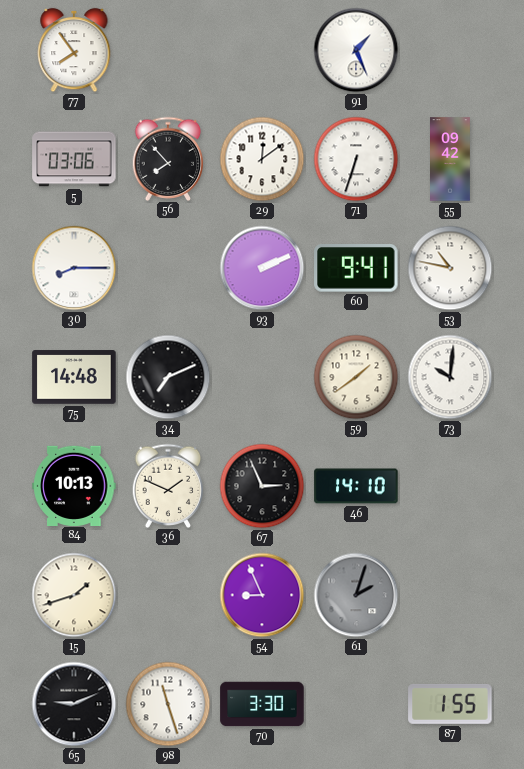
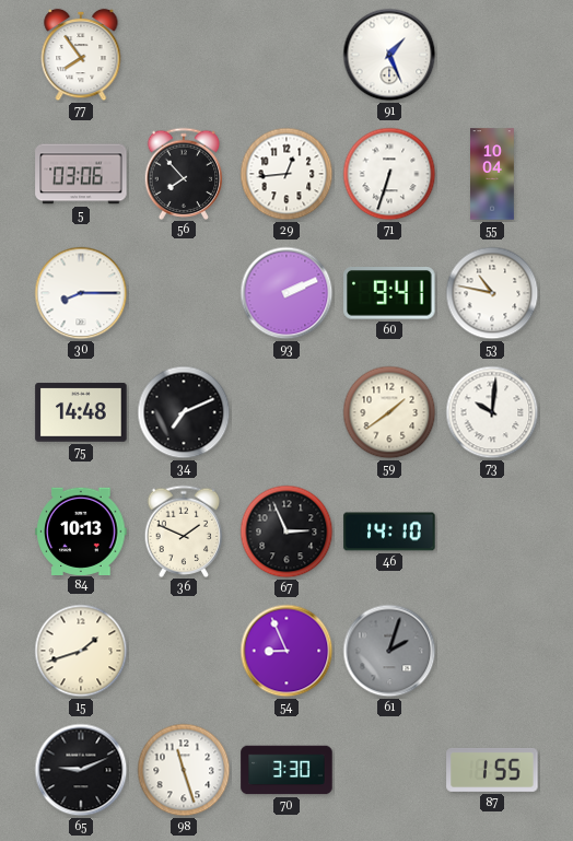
29: 12:09 -> 12:44
55: 09:42 -> 10:04
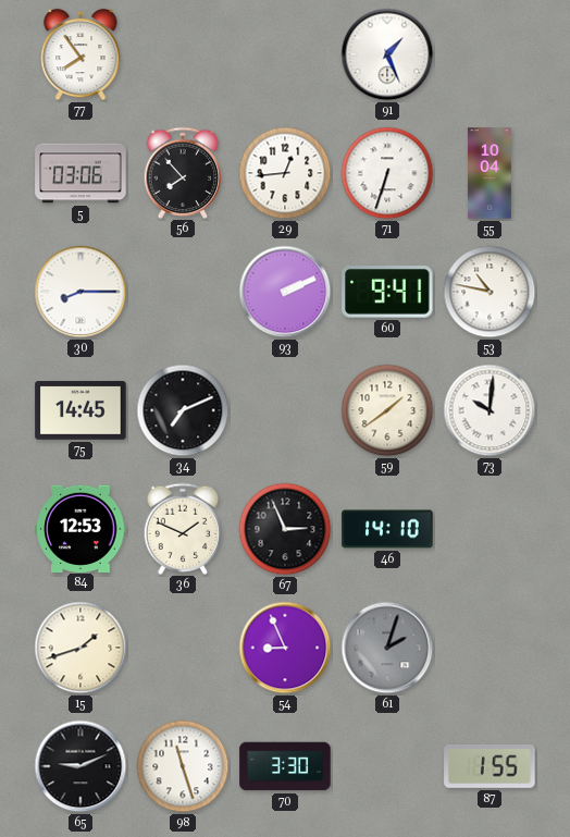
75: 14:48 -> 14:45
84: 10:13 -> 12:53
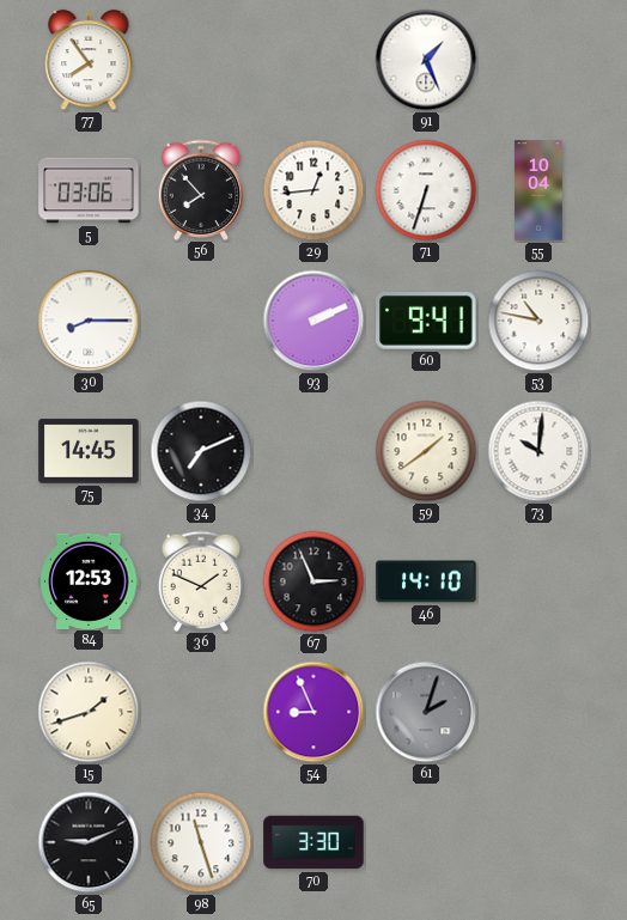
87: 1:55 -> none
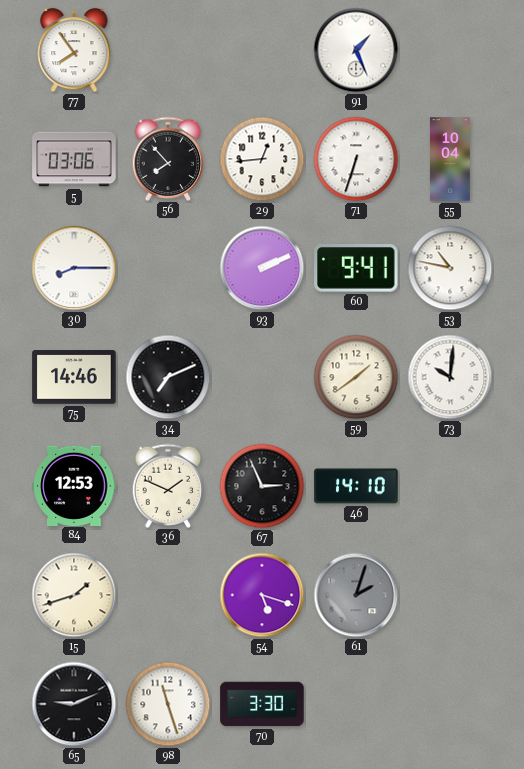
75: 14:45 -> 14:46
54: 8:56 -> 5:18
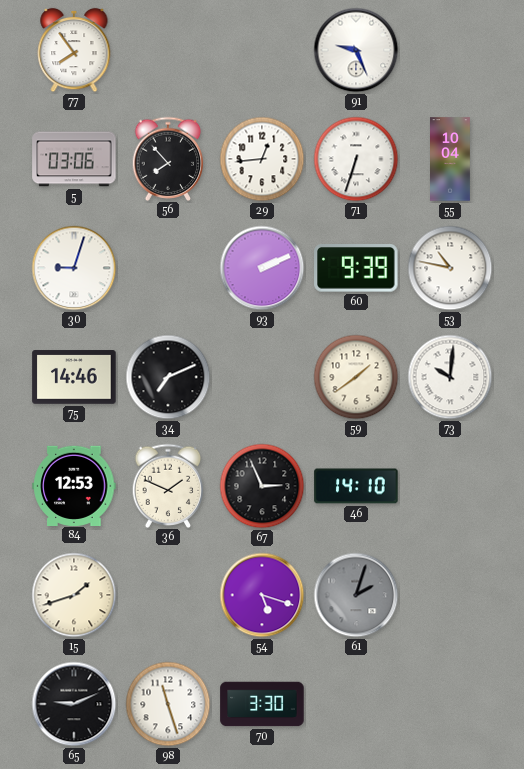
91: 1:26 -> 9:26
30: 8:15 -> 9:03
60: 9:41 -> 9:39
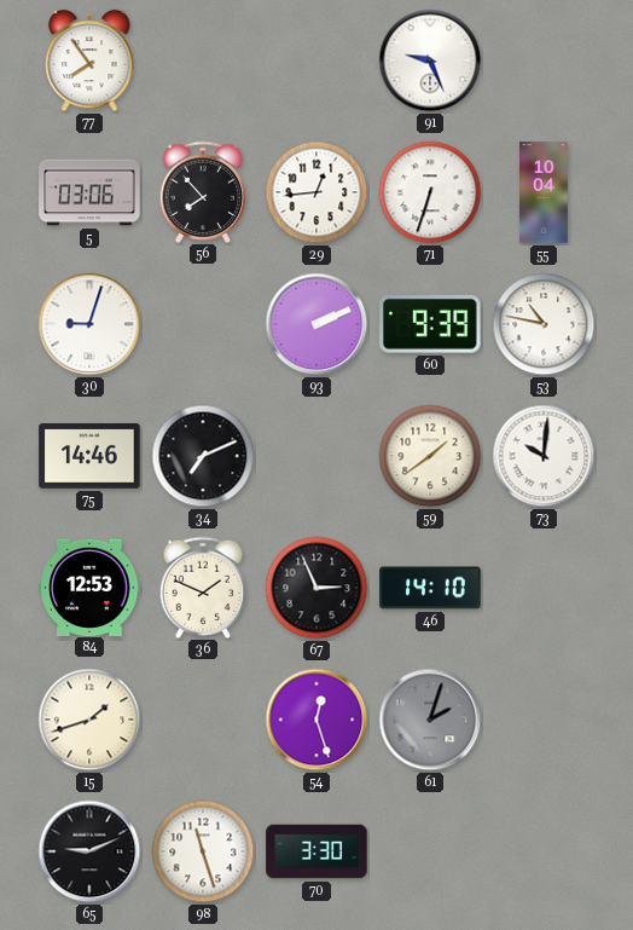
54: 5:18 -> 12:27
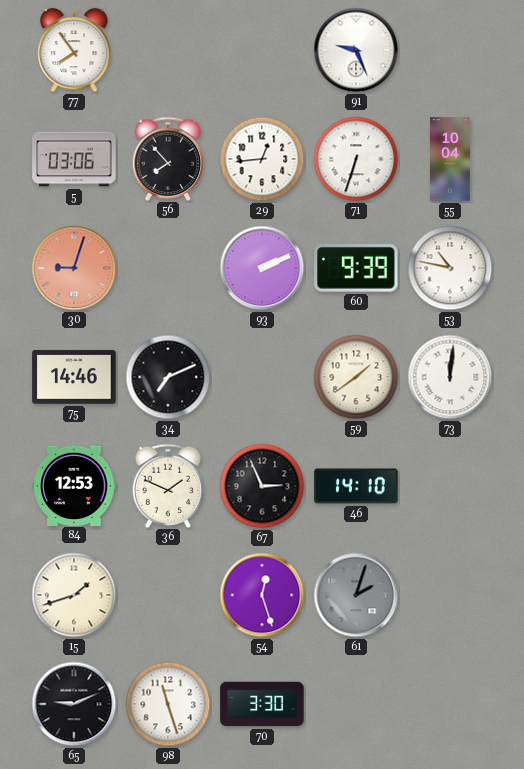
30 dial: white -> salmon
73: 10:01 -> 12:01
